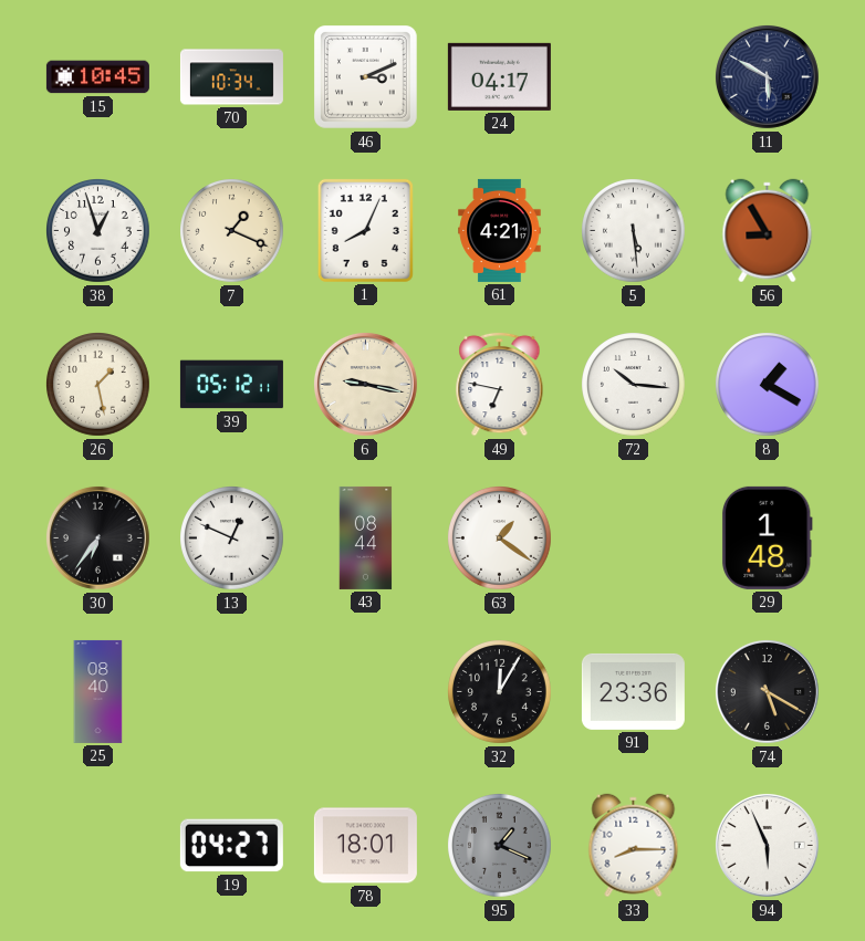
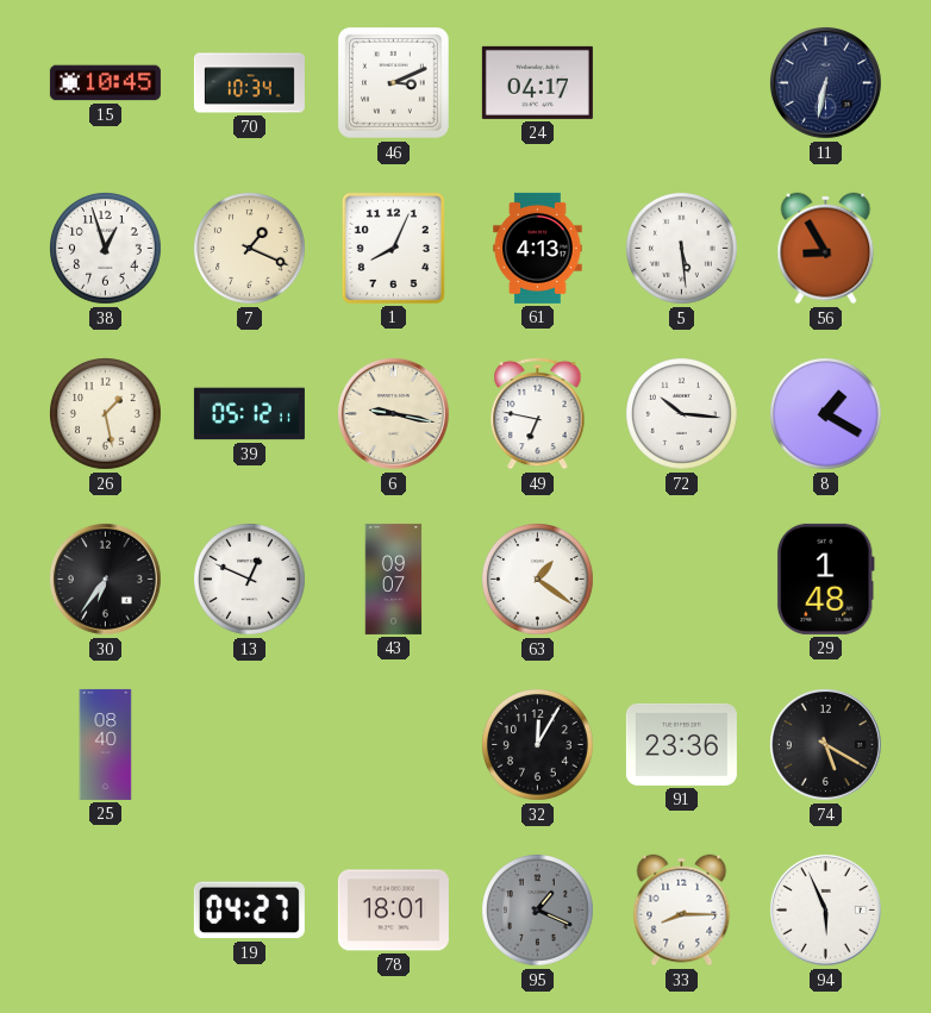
11: 5:50 -> 6:32
61: 4:21 -> 4:13
43: 08:44 -> 09:07
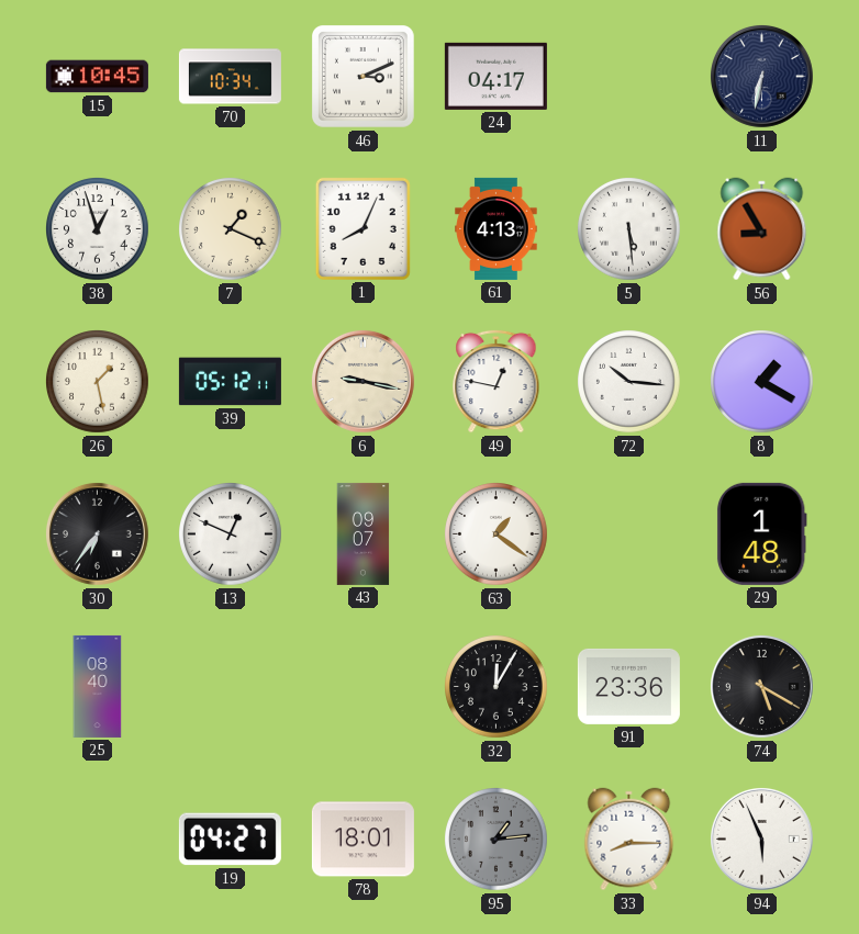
49: 6:47 -> 12:47
95: 1:19 -> 1:14
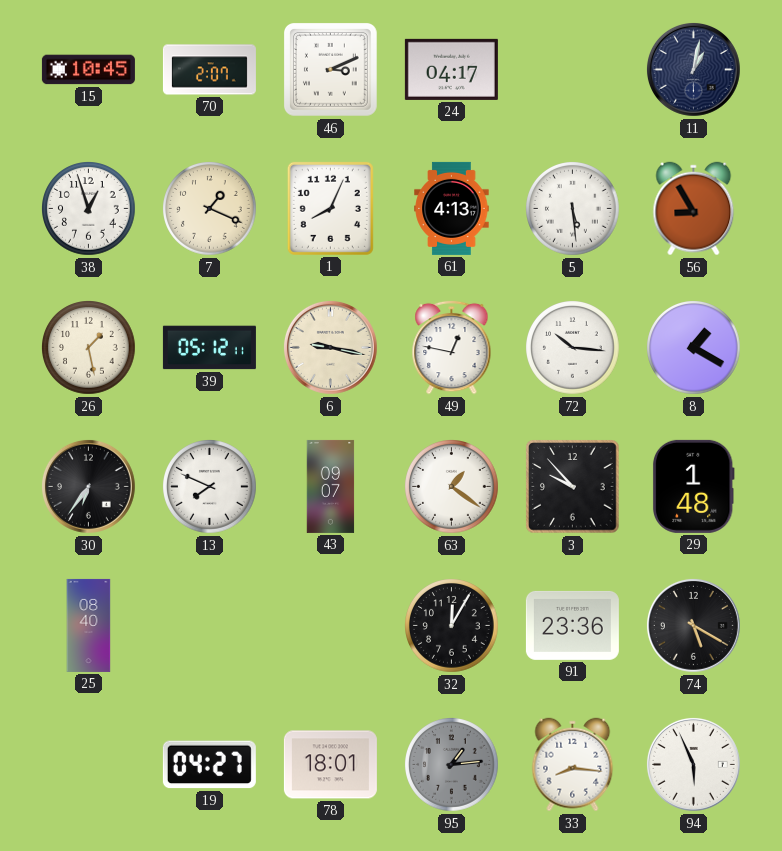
70: 10:34 -> 2:07
11: 6:32 -> 1:02
13: 12:49 -> 7:49
3: none -> 9:53
33: 8:15 -> 8:16
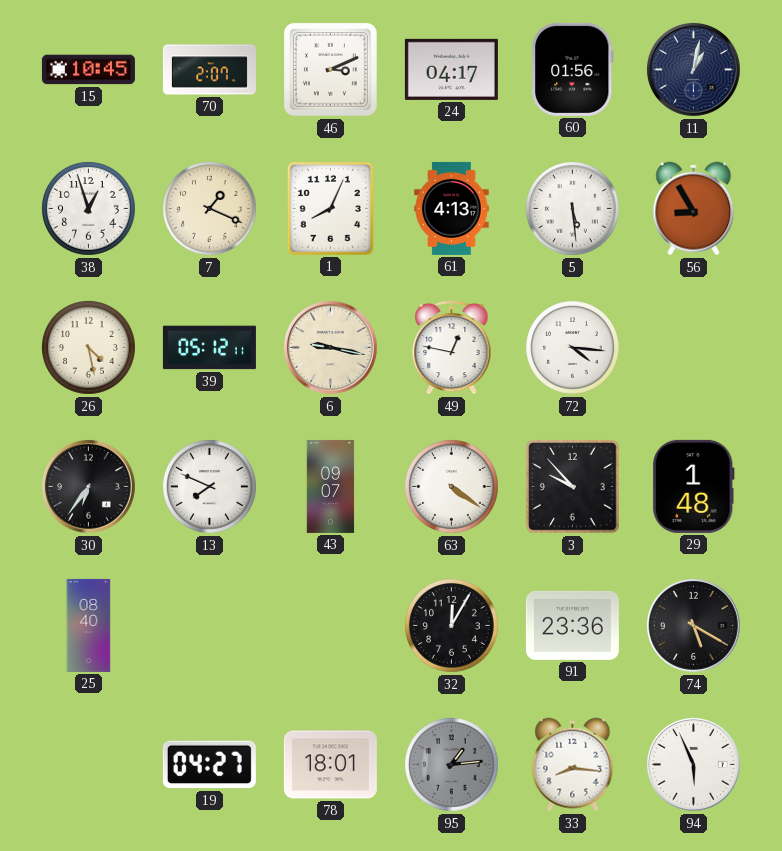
60: none -> 01:56
26: 1:28 -> 4:28
72: 10:16 -> 4:16
8: 1:20 -> none
63: 1:21 -> 4:21
